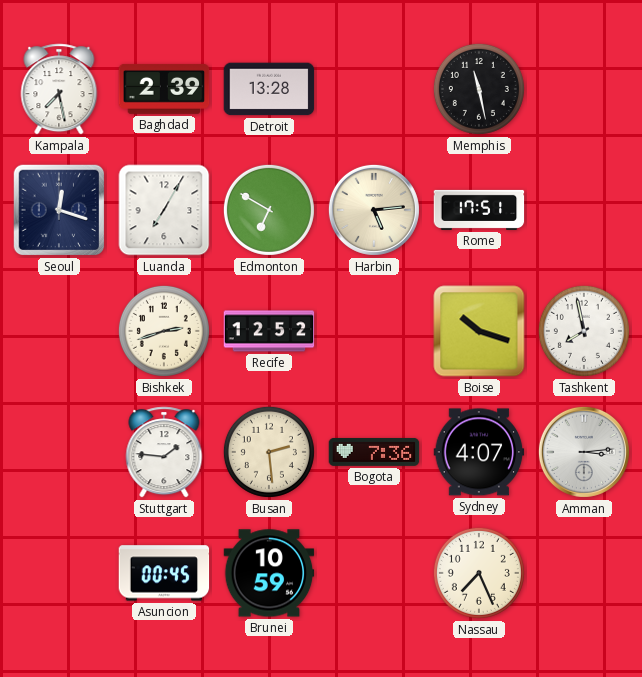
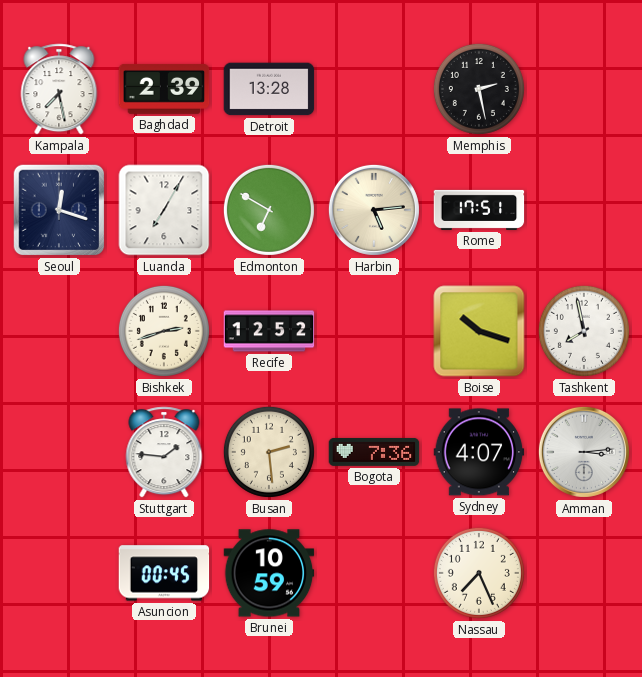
Memphis: 11:28 -> 2:28
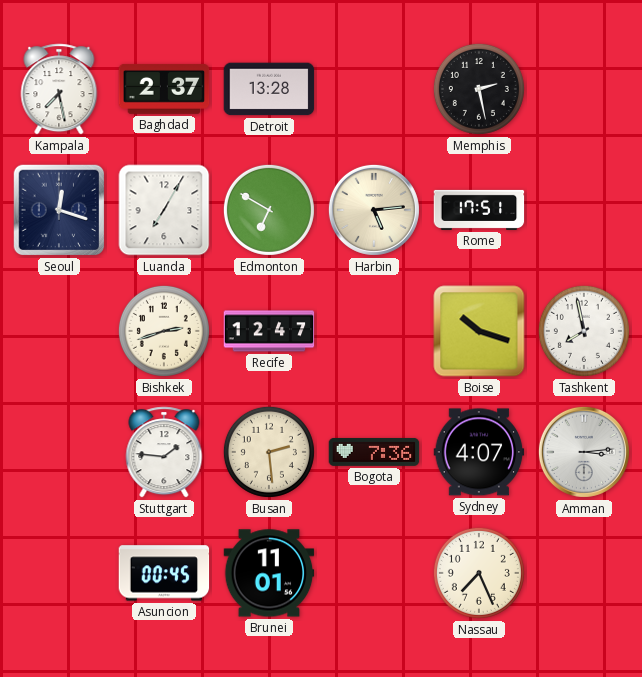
Baghdad: 2:39 -> 2:37
Recife: 12:52 -> 12:47
Brunei: 10:59 -> 11:01
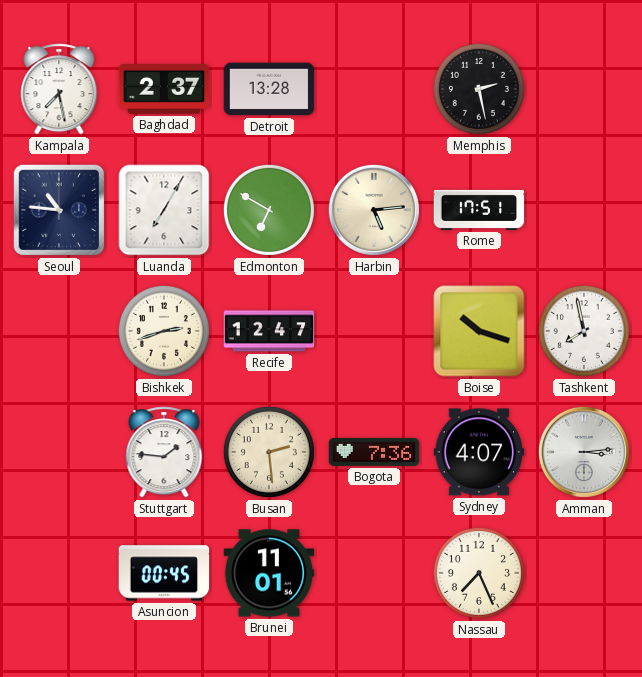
Seoul: 12:18 -> 10:46
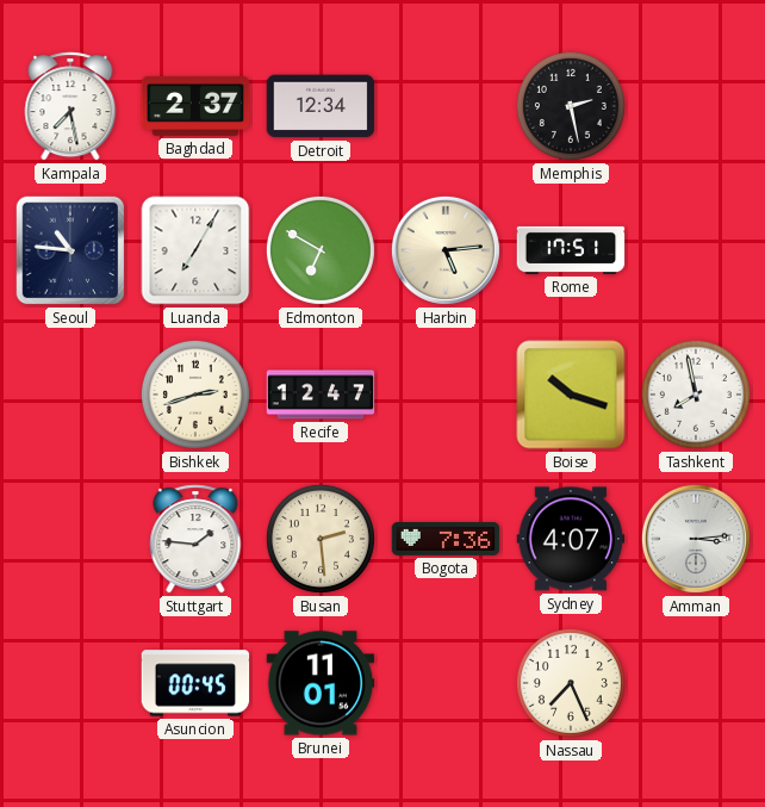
Detroit: 13:28 -> 12:34
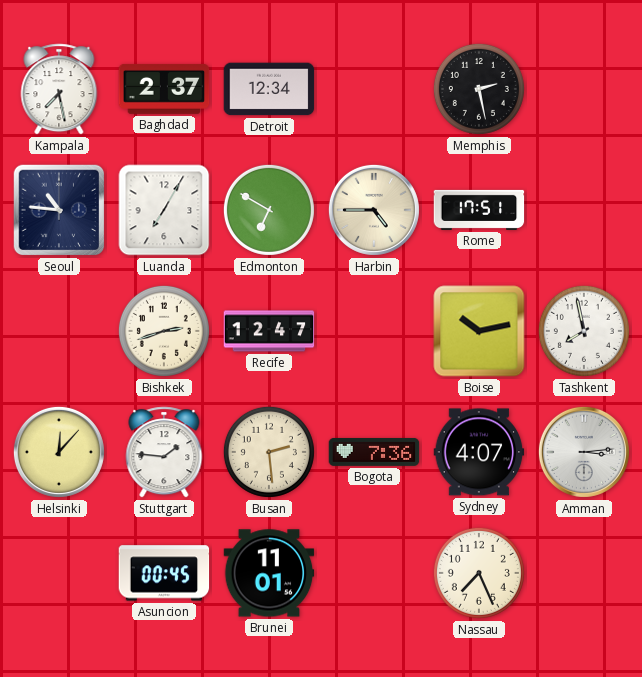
Harbin: 5:14 -> 4:45
Boise: 10:18 -> 10:13
Helsinki: none -> 12:07
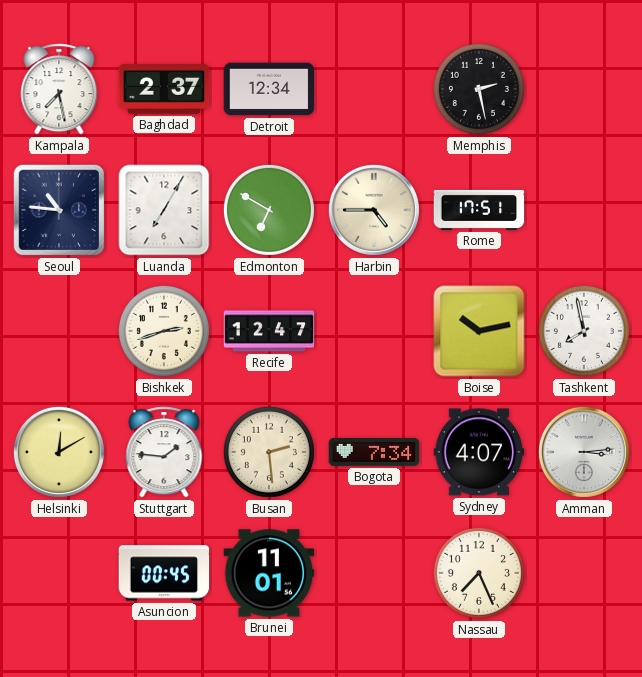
Helsinki: 12:07 -> 12:10
Bogota: 7:36 -> 7:34
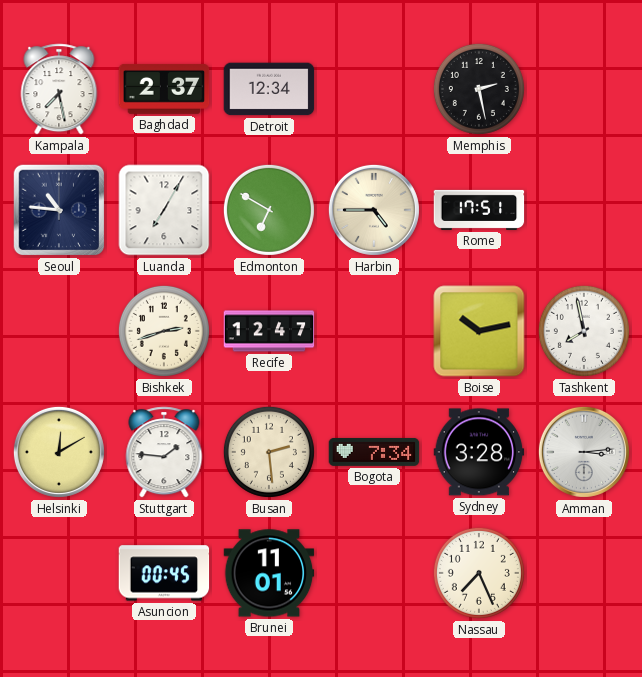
Sydney: 4:07 -> 3:28
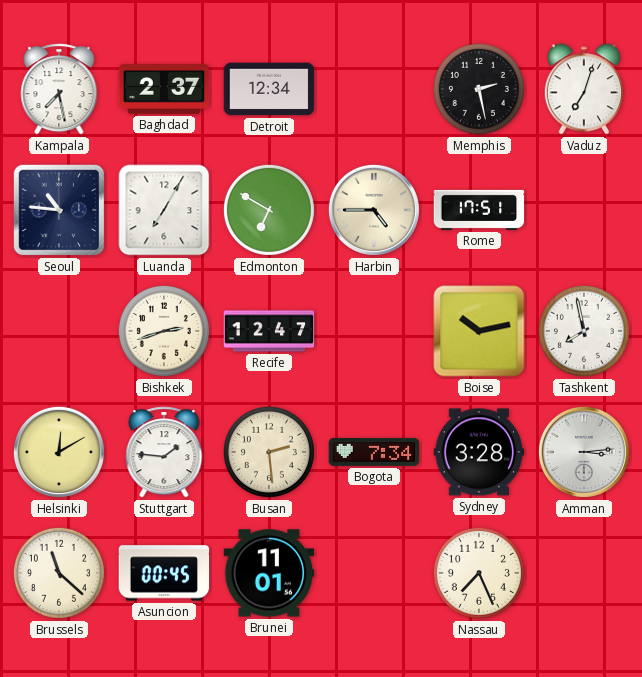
Vaduz: none -> 7:03
Brussels: none -> 11:22
